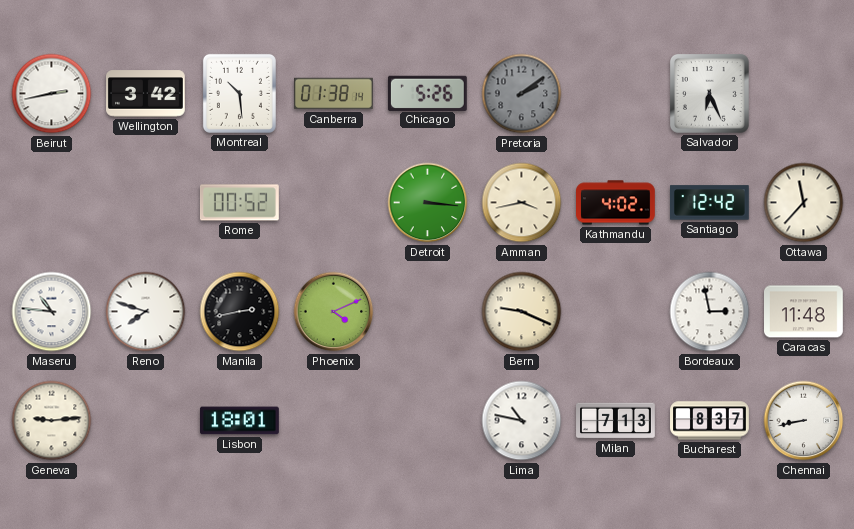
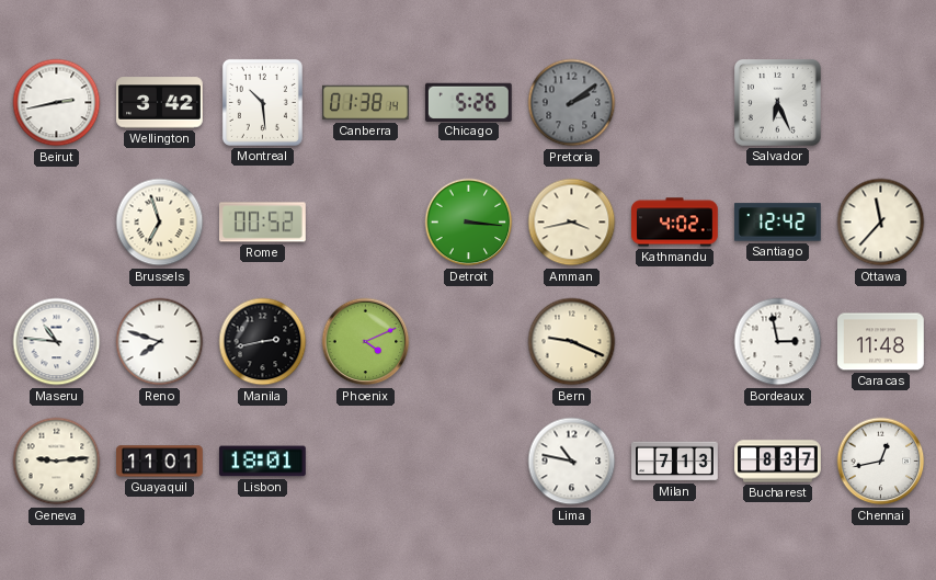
Brussels: none -> 6:57
Guayaquil: none -> 11:01
Chennai: 8:43 -> 12:43
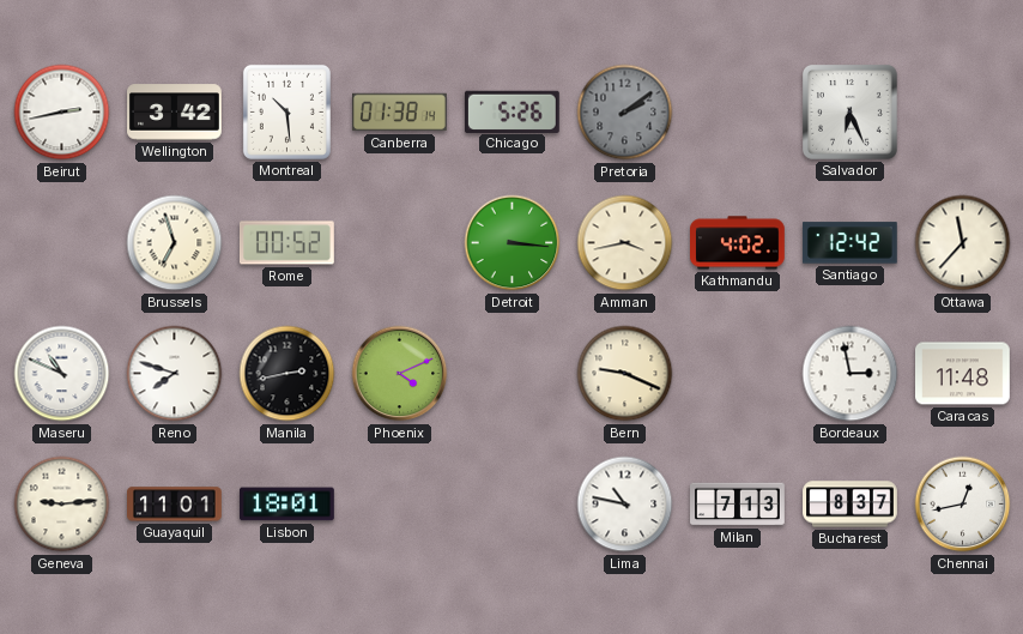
Maseru: 10:46 -> 10:49
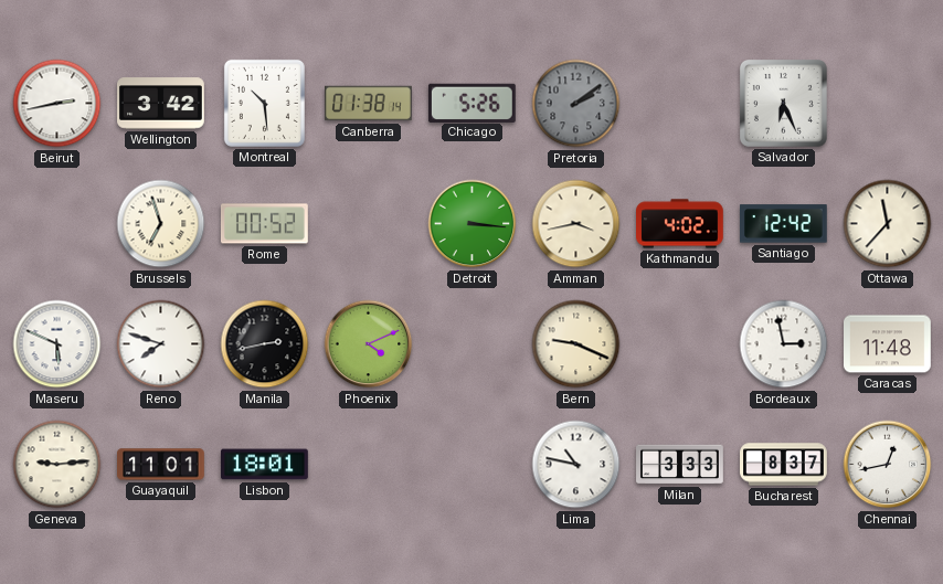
Maseru: 10:49 -> 5:49
Milan: 7:13 -> 3:33
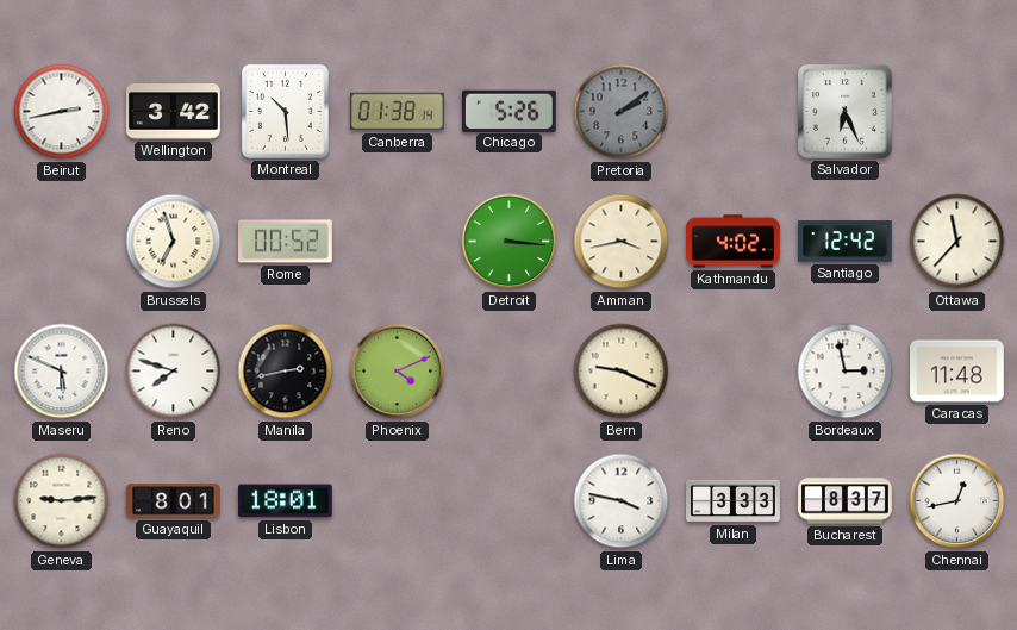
Guayaquil: 11:01 -> 8:01
Lima: 10:47 -> 3:47
